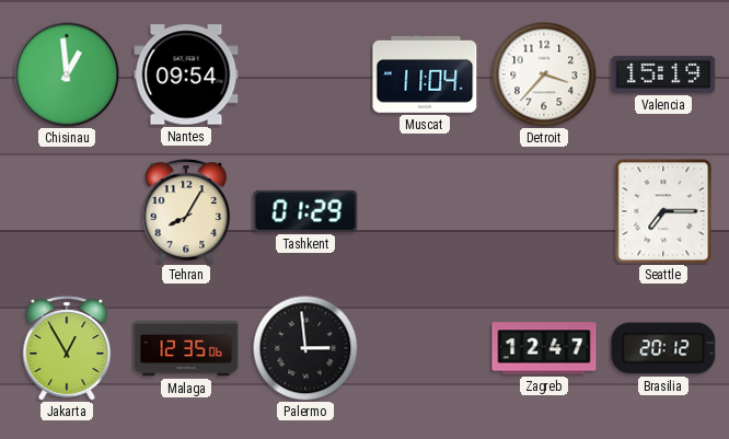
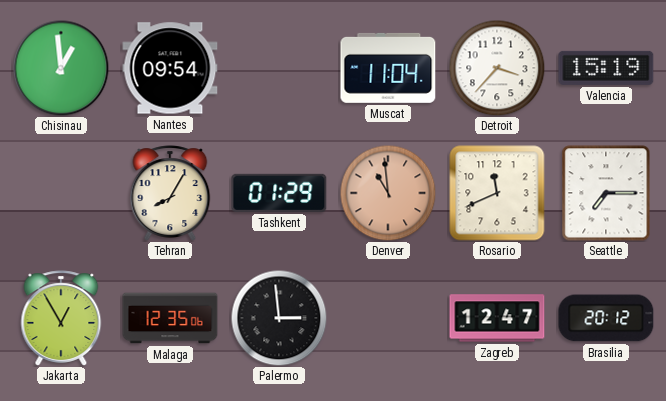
Denver: none -> 10:59
Rosario: none -> 11:41
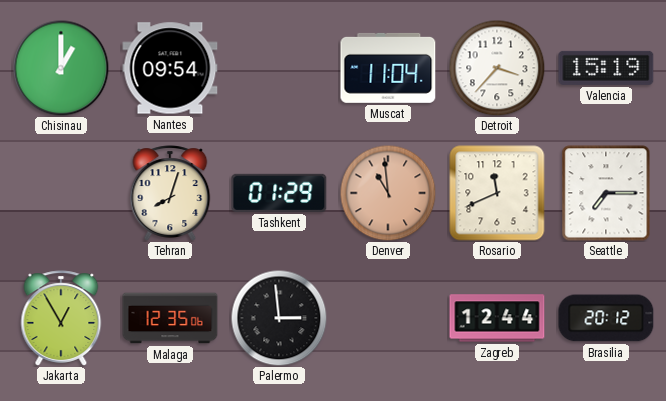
Chisinau: 12:59 -> 1:00
Tehran: 8:05 -> 8:03
Zagreb: 12:47 -> 12:44
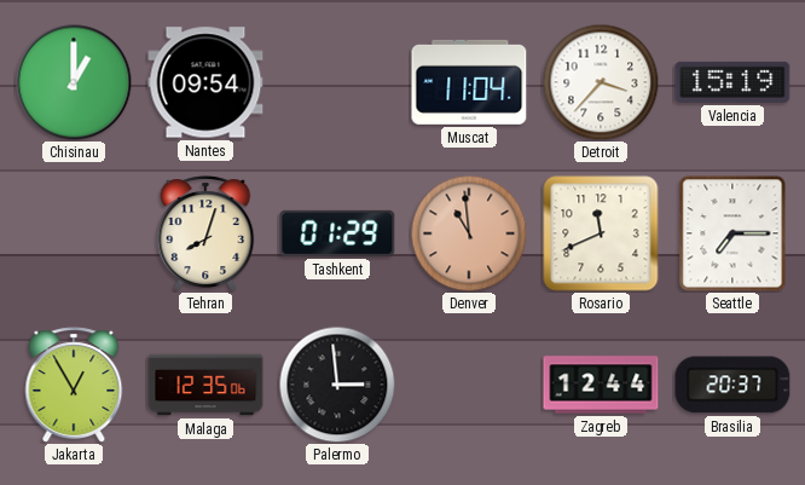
Brasilia: 20:12 -> 20:37
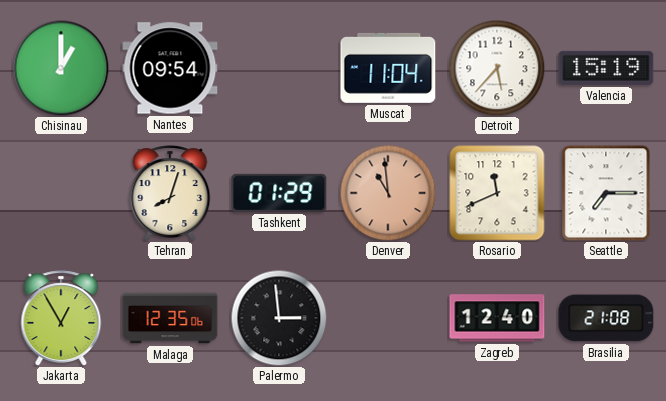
Detroit: 3:37 -> 5:37
Zagreb: 12:44 -> 12:40
Brasilia: 20:37 -> 21:08
